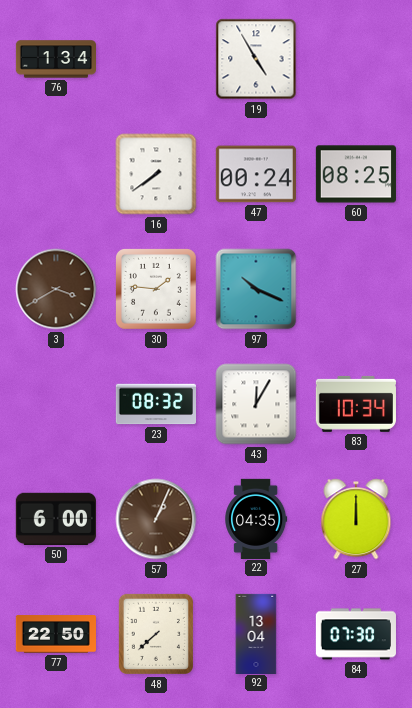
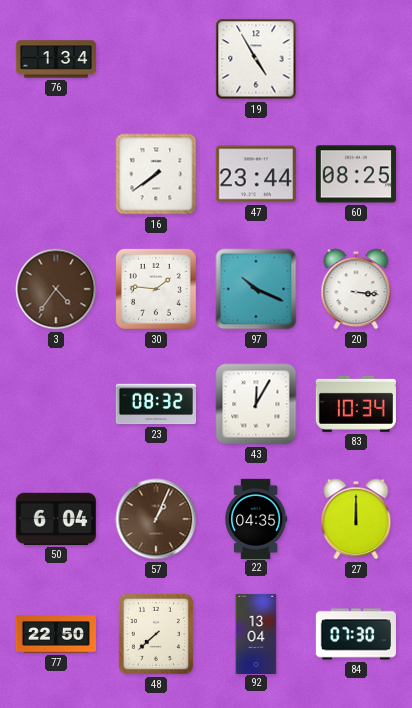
47: 00:24 -> 23:44
3: 3:40 -> 4:36
20: none -> 3:16
50: 6:00 -> 6:04
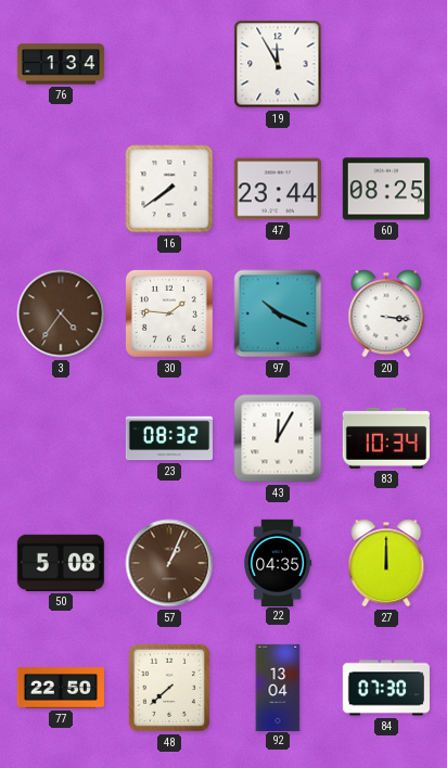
19: 4:55 -> 11:55
50: 6:04 -> 5:08
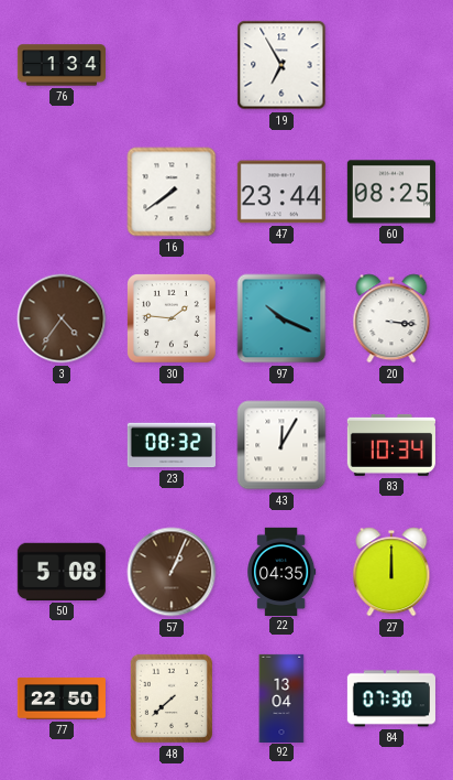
19: 11:55 -> 6:55
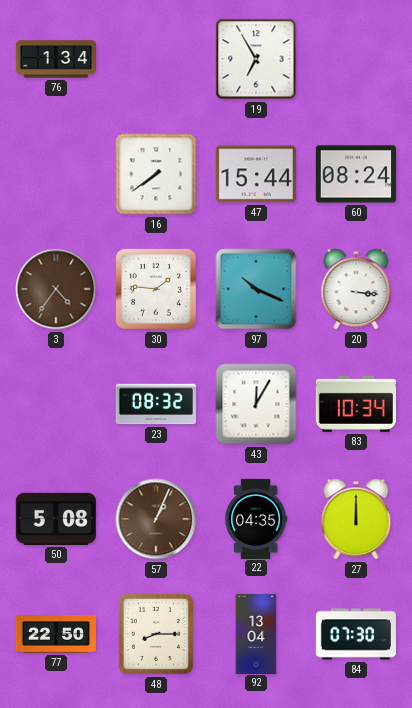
47: 23:44 -> 15:44
60: 08:25 -> 08:24
48: 7:38 -> 8:15
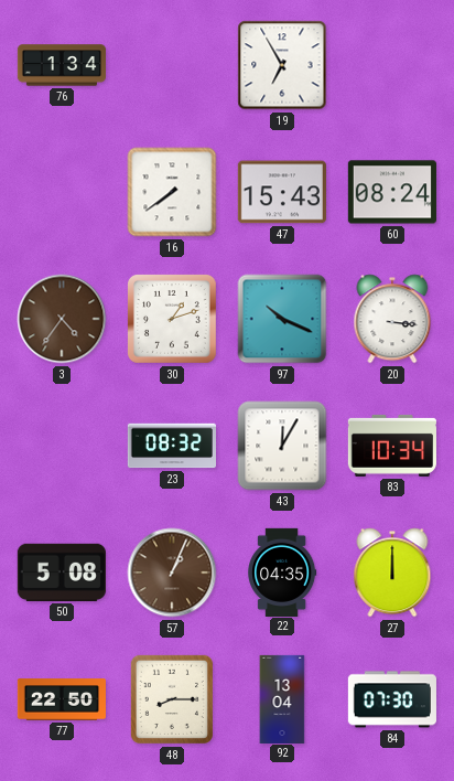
47: 15:44 -> 15:43
30: 1:46 -> 1:12
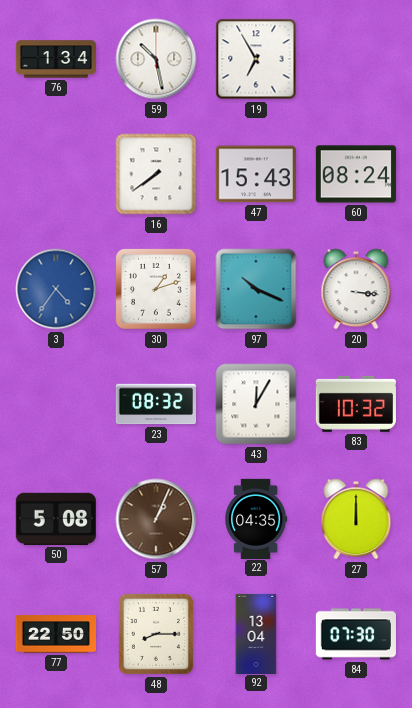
59: none -> 10:28
3 dial: brown -> blue
83: 10:34 -> 10:32
